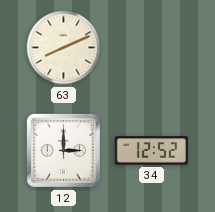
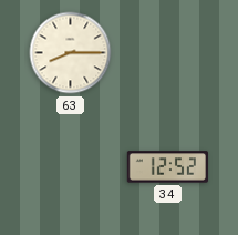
63: 8:11 -> 8:15
12: 3:00 -> none
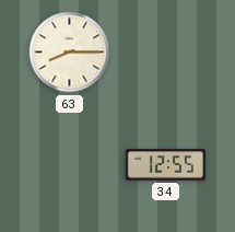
34: 12:52 -> 12:55
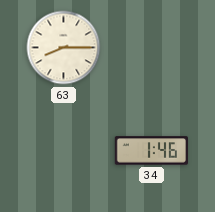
34: 12:55 -> 1:46
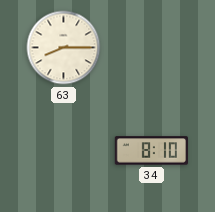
34: 1:46 -> 8:10
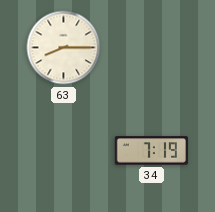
34: 8:10 -> 7:19
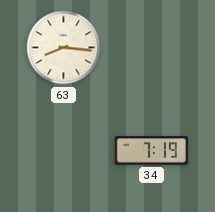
63: 8:15 -> 8:16
